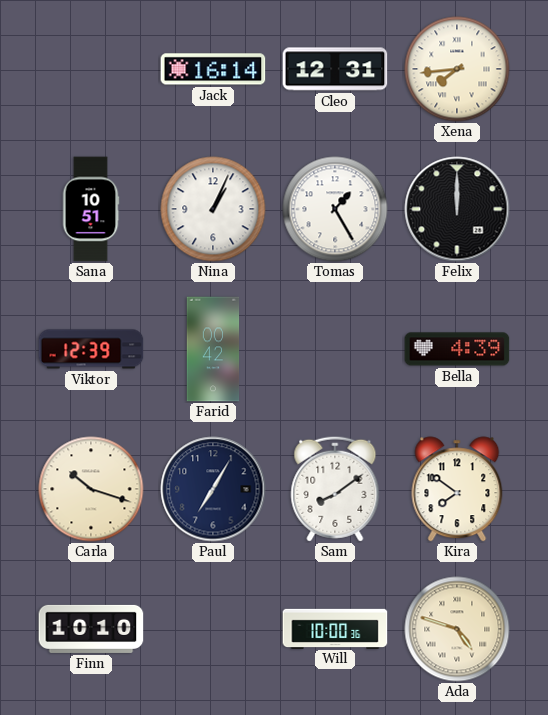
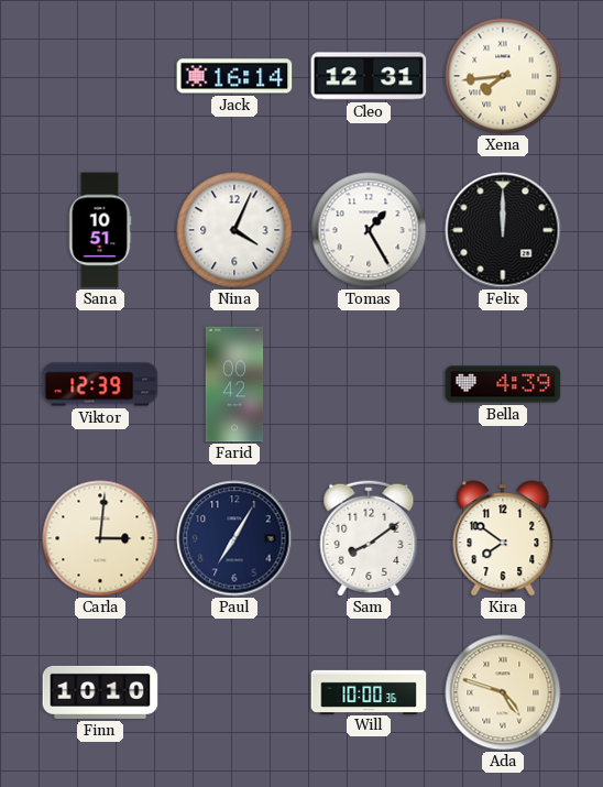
Nina: 1:04 -> 4:04
Carla: 10:18 -> 3:01
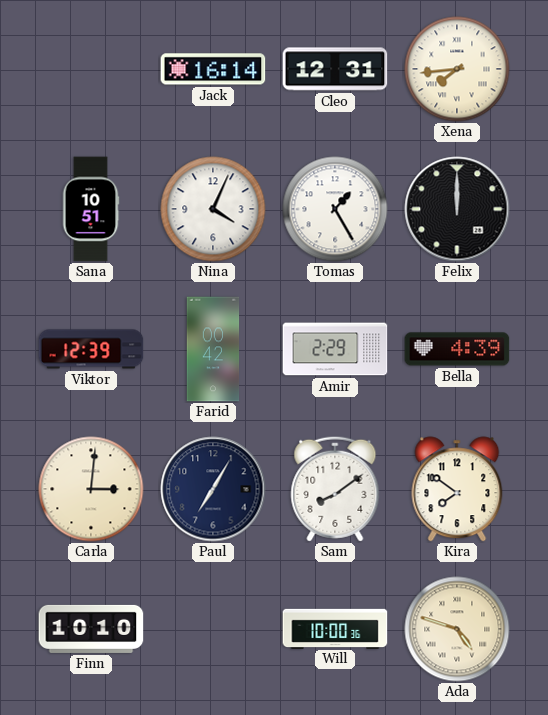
Amir: none -> 2:29
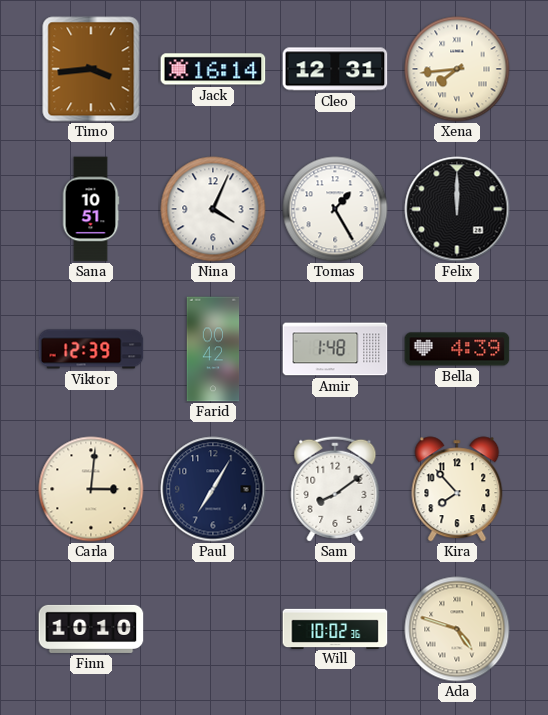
Timo: none -> 3:44
Amir: 2:29 -> 1:48
Kira: 7:51 -> 7:53
Will: 10:00 -> 10:02
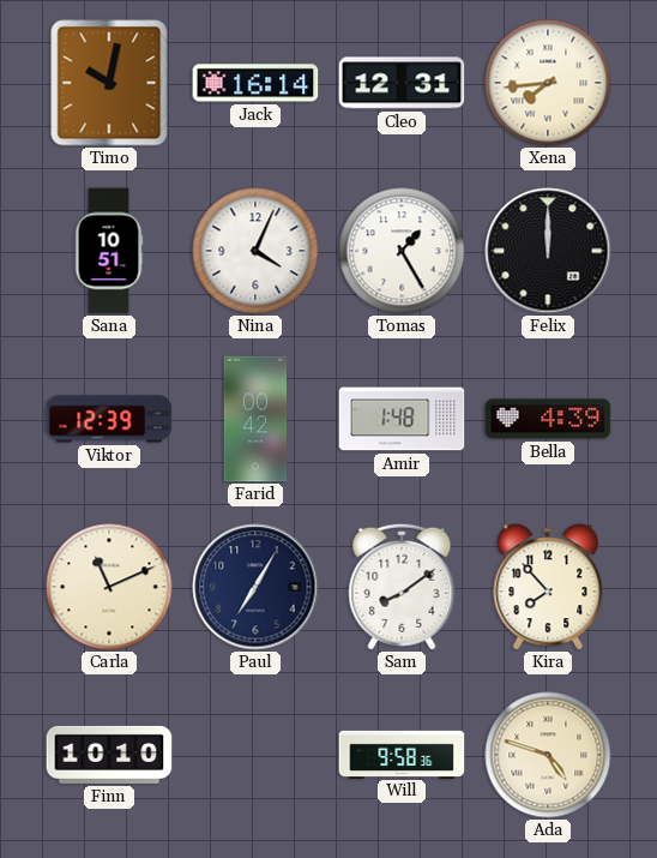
Timo: 3:44 -> 10:02
Carla: 3:01 -> 11:11
Will: 10:02 -> 9:58
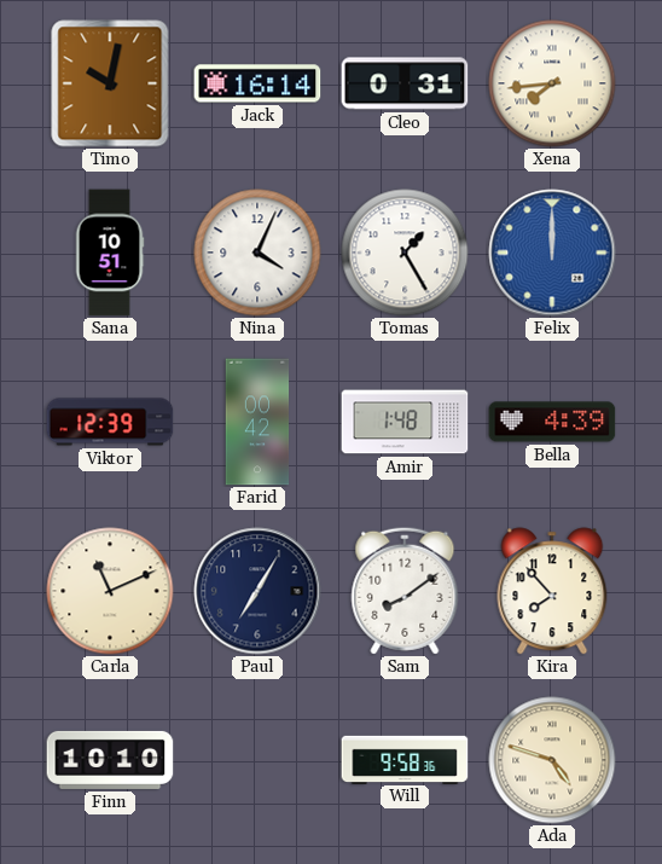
Cleo: 12:31 -> 0:31
Felix dial: black -> blue
